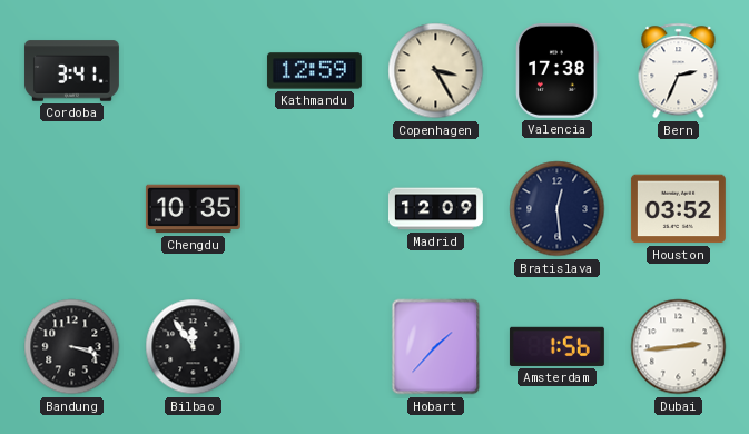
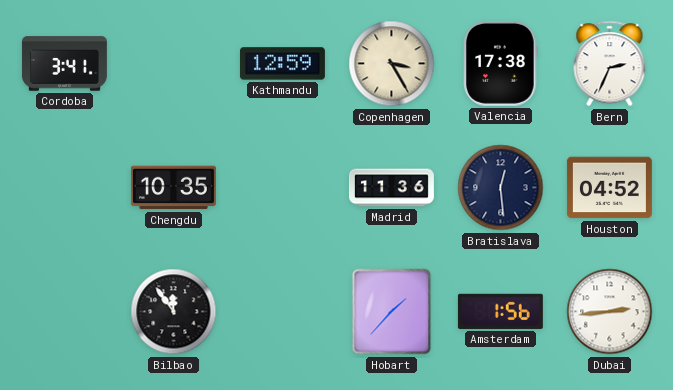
Madrid: 12:09 -> 11:36
Houston: 03:52 -> 04:52
Bandung: 3:18 -> none
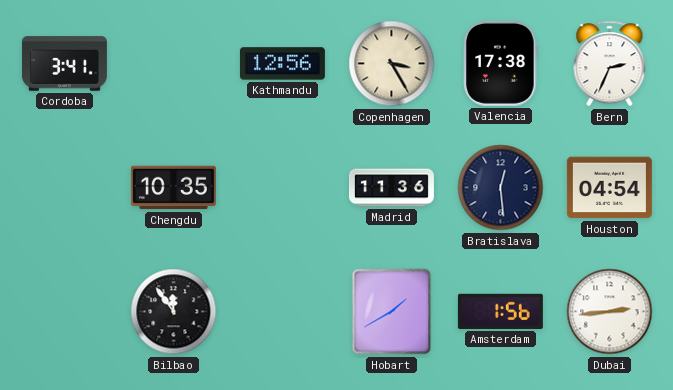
Kathmandu: 12:59 -> 12:56
Houston: 04:52 -> 04:54
Hobart: 1:37 -> 1:40
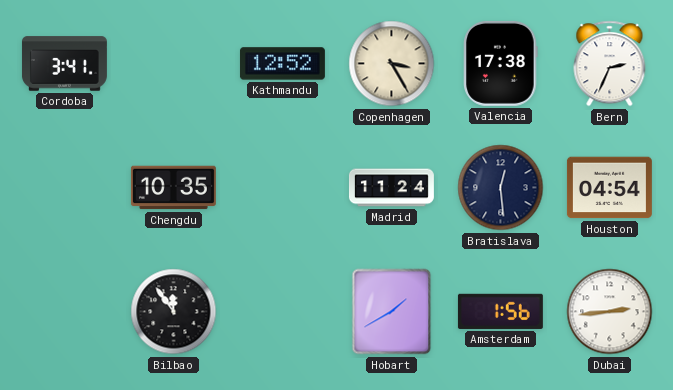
Kathmandu: 12:56 -> 12:52
Madrid: 11:36 -> 11:24
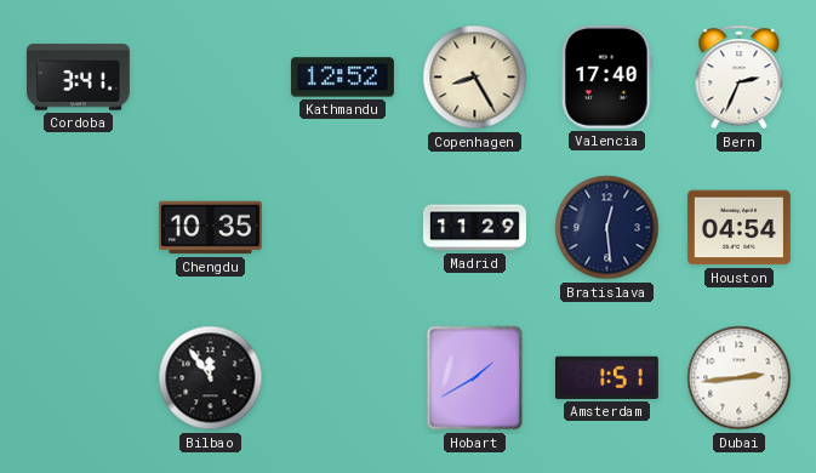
Copenhagen: 3:25 -> 8:25
Valencia: 17:38 -> 17:40
Madrid: 11:24 -> 11:29
Amsterdam: 1:56 -> 1:51
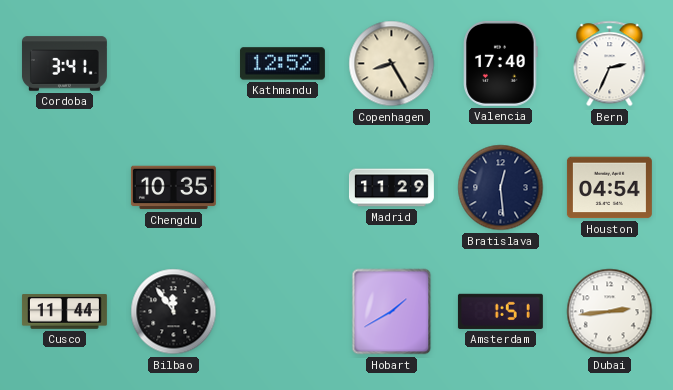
Cusco: none -> 11:44
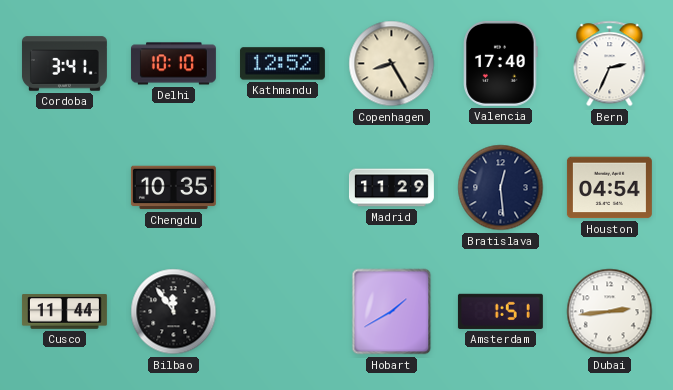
Delhi: none -> 10:10
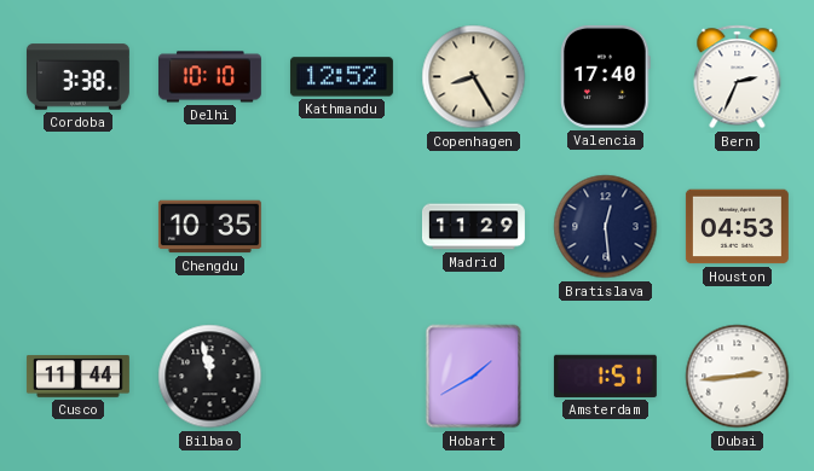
Cordoba: 3:41 -> 3:38
Houston: 04:54 -> 04:53
Bilbao: 11:54 -> 11:58
